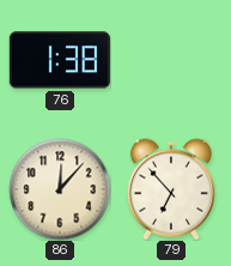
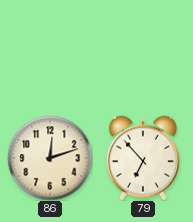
76: 1:38 -> none
86: 12:07 -> 12:12
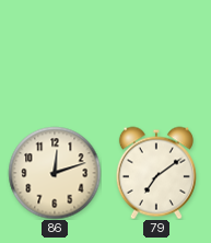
79: 6:53 -> 7:09
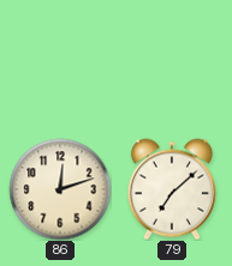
79: 7:09 -> 7:08
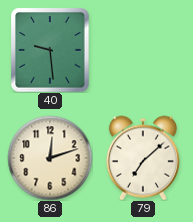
40: none -> 9:29
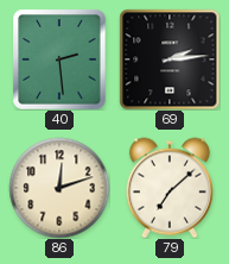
40: 9:29 -> 2:29
69: none -> 2:14
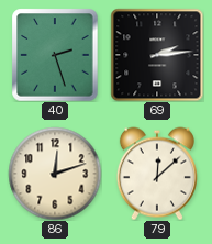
40: 2:29 -> 2:27
79: 7:08 -> 12:08
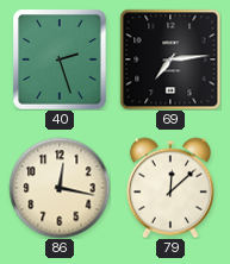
69: 2:14 -> 7:14
86: 12:12 -> 12:17
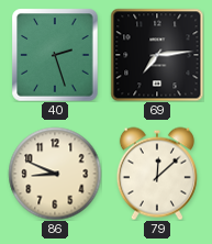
86: 12:17 -> 8:49
